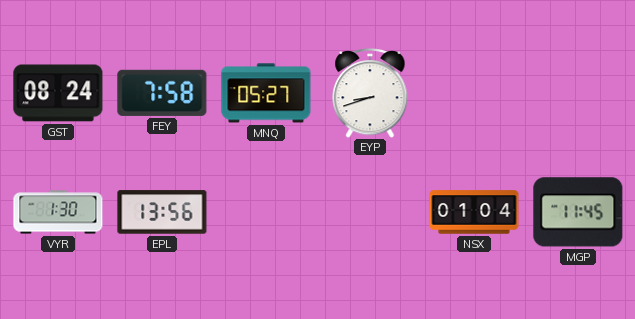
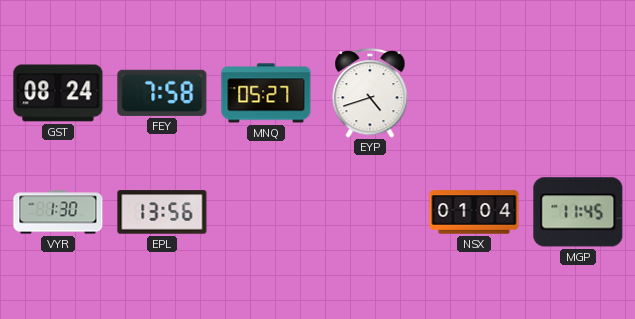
EYP: 8:42 -> 4:42
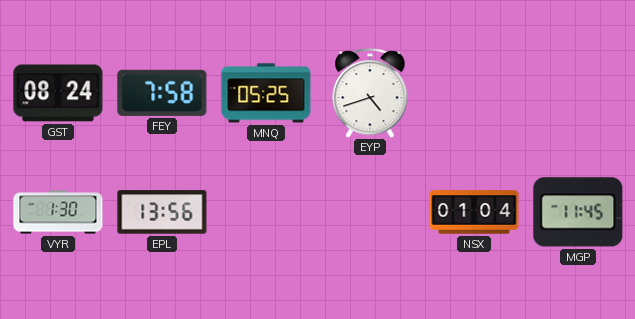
MNQ: 05:27 -> 05:25
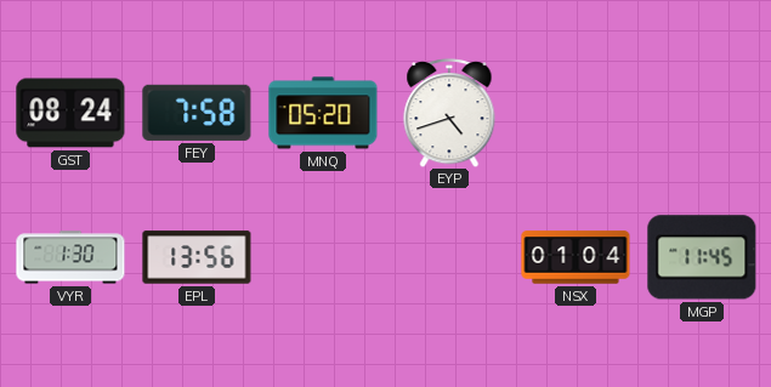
MNQ: 05:25 -> 05:20
